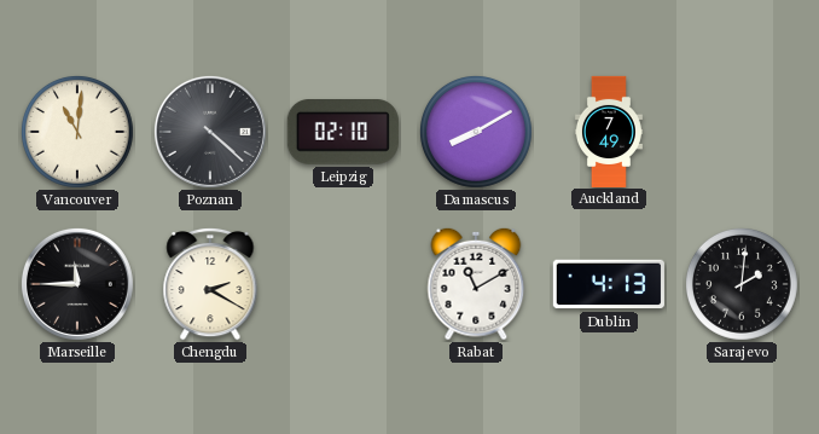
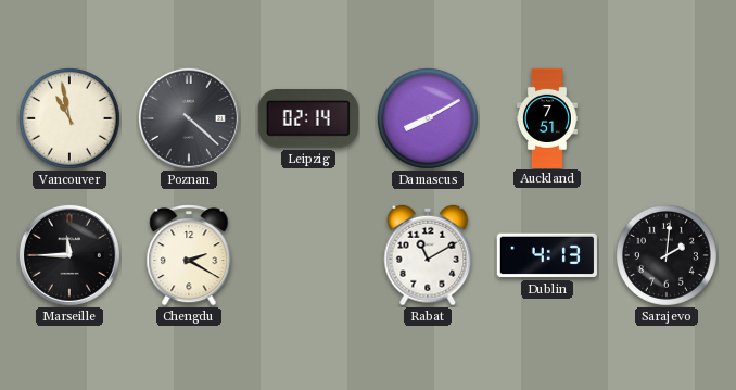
Vancouver: 11:01 -> 10:58
Leipzig: 02:10 -> 02:14
Auckland: 7:49 -> 7:51
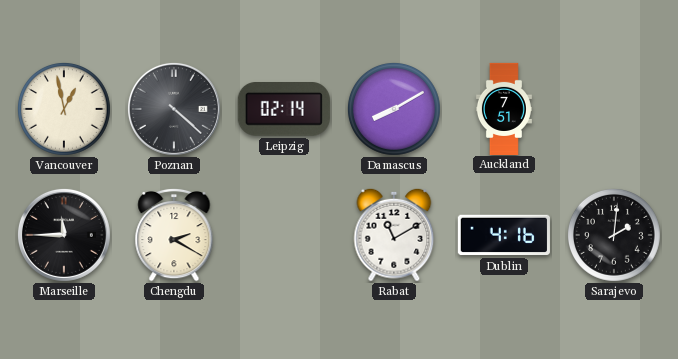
Vancouver: 10:58 -> 12:58
Dublin: 4:13 -> 4:16
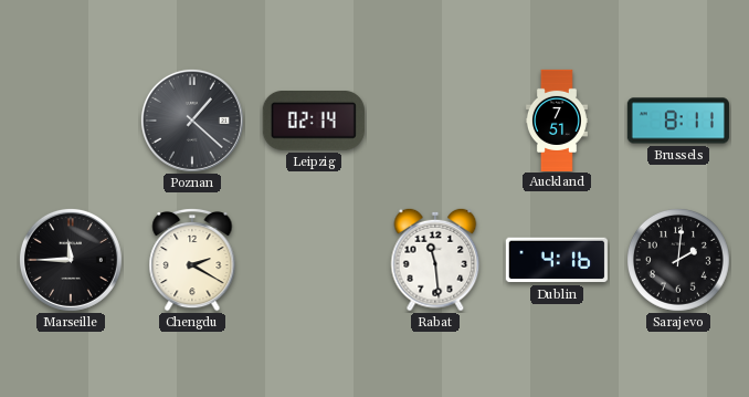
Vancouver: 12:58 -> none
Poznan: 4:22 -> 1:22
Damascus: 8:10 -> none
Brussels: none -> 8:11
Rabat: 11:10 -> 11:29
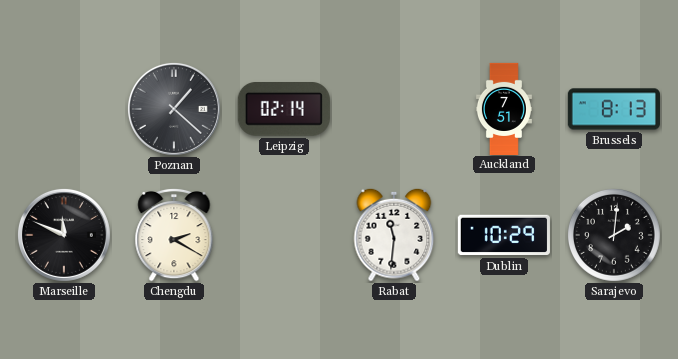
Brussels: 8:11 -> 8:13
Marseille: 11:45 -> 11:49
Rabat: 11:29 -> 11:31
Dublin: 4:16 -> 10:29
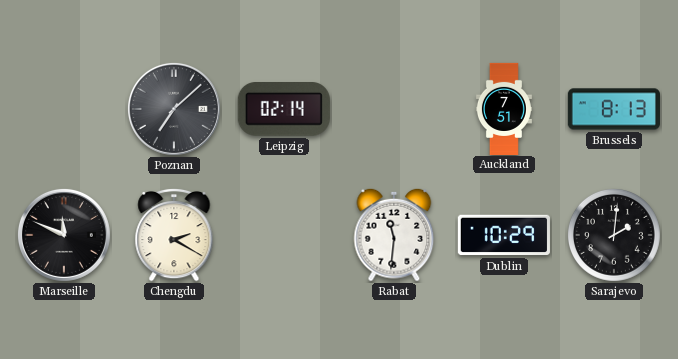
Poznan: 1:22 -> 7:08
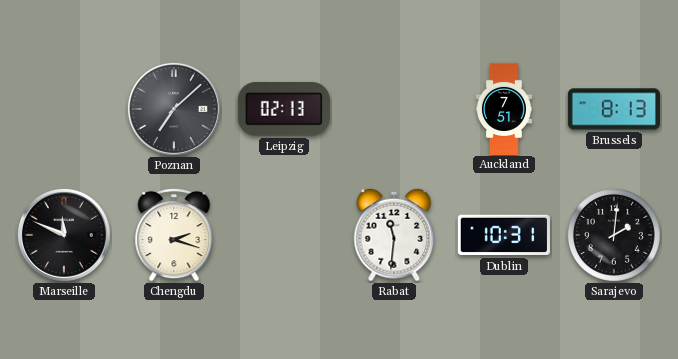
Leipzig: 02:14 -> 02:13
Chengdu: 2:20 -> 2:18
Dublin: 10:29 -> 10:31
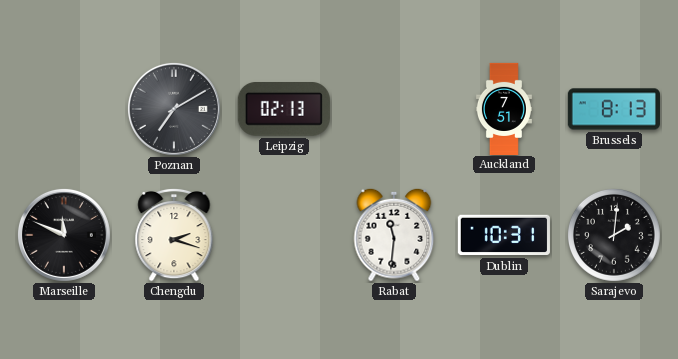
Poznan: 7:08 -> 7:10
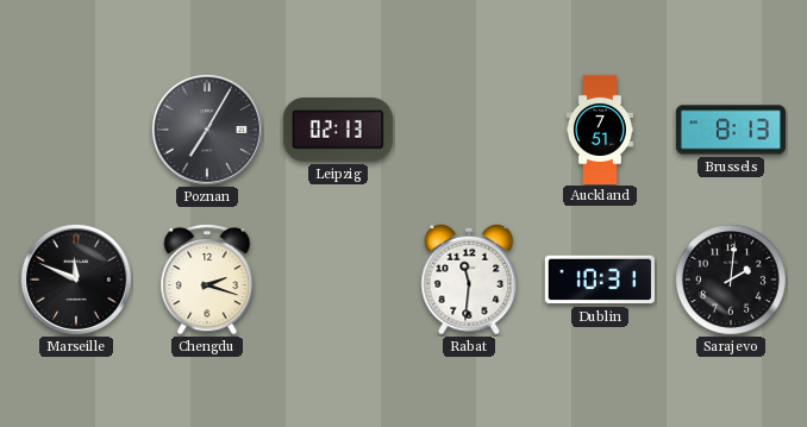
Poznan: 7:10 -> 7:05
